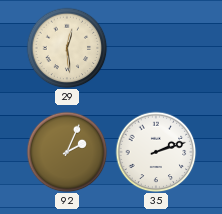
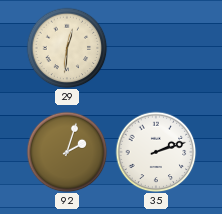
29: 12:29 -> 12:31
92: 2:04 -> 2:03
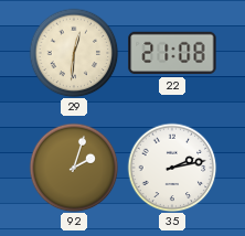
22: none -> 21:08
35: 2:12 -> 2:13
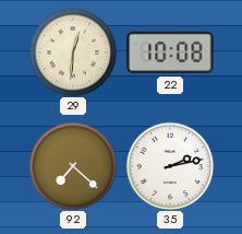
22: 21:08 -> 10:08
92: 2:03 -> 7:22
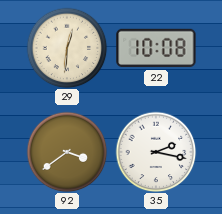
92: 7:22 -> 3:39
35: 2:13 -> 2:17
